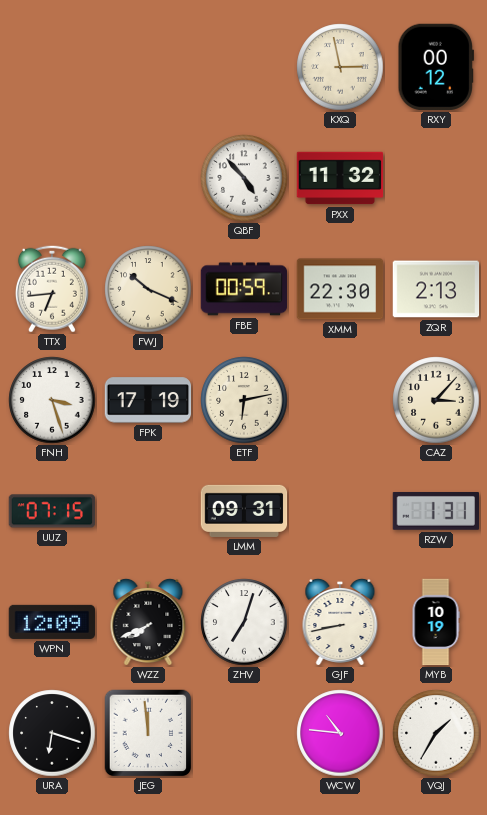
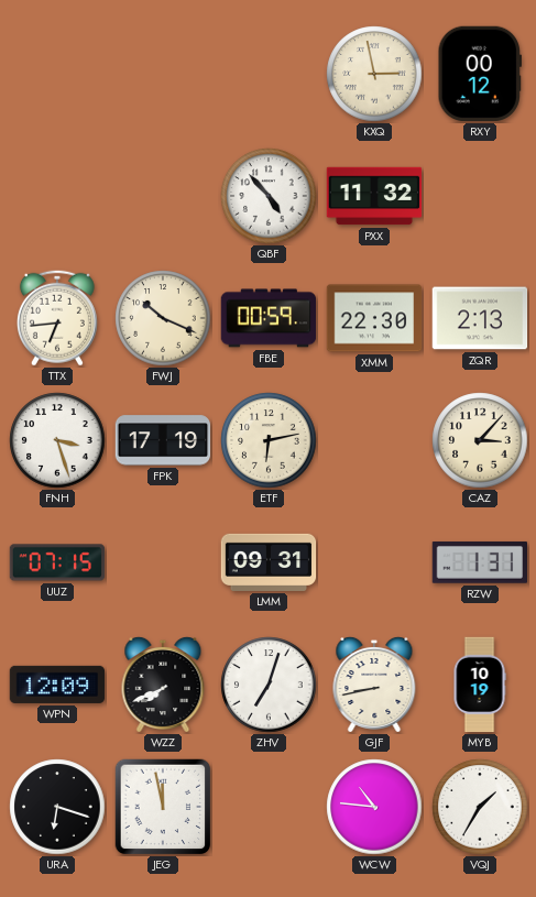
JEG: 11:59 -> 11:58
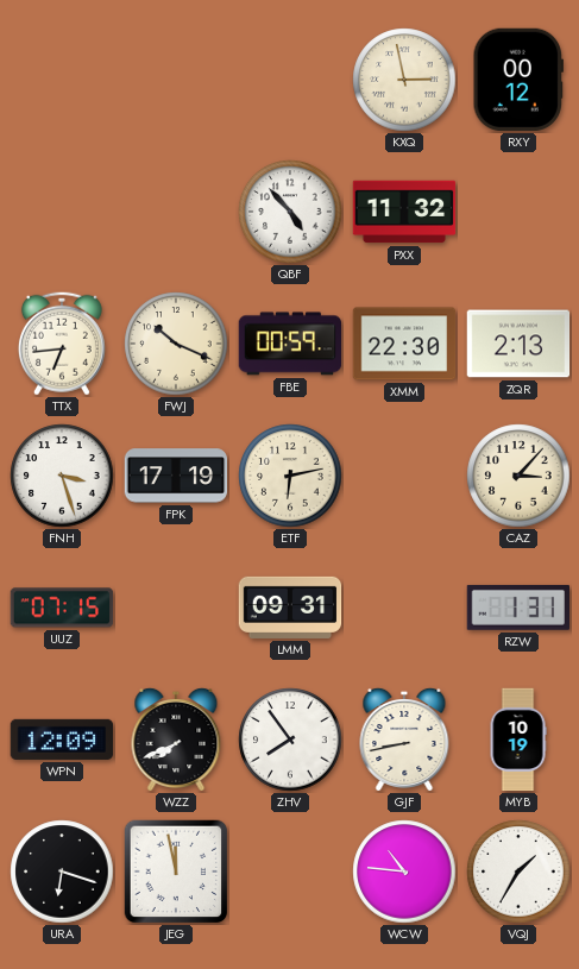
ZHV: 7:03 -> 7:54
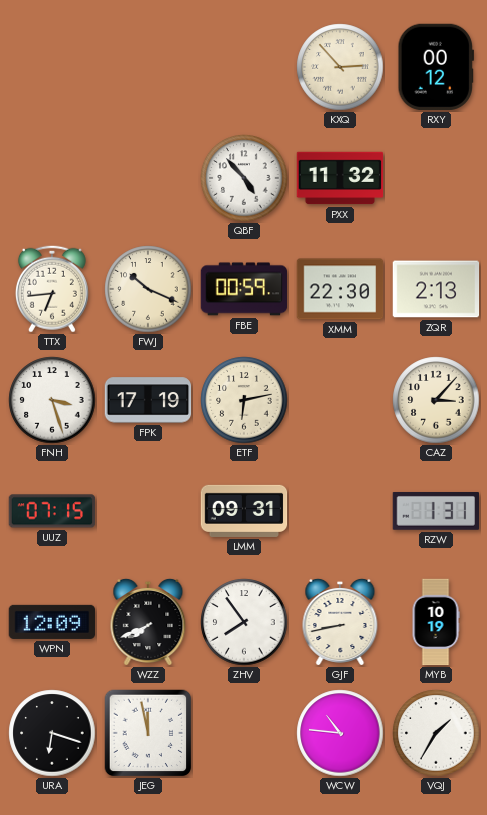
KXQ: 2:58 -> 2:53
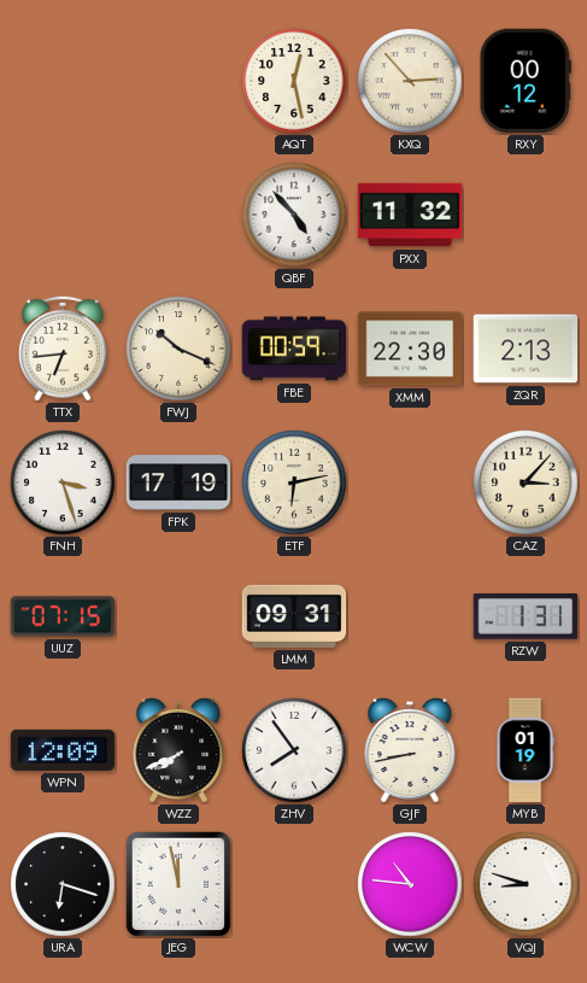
AQT: none -> 12:28
MYB: 10:19 -> 01:19
VQJ: 1:35 -> 8:48
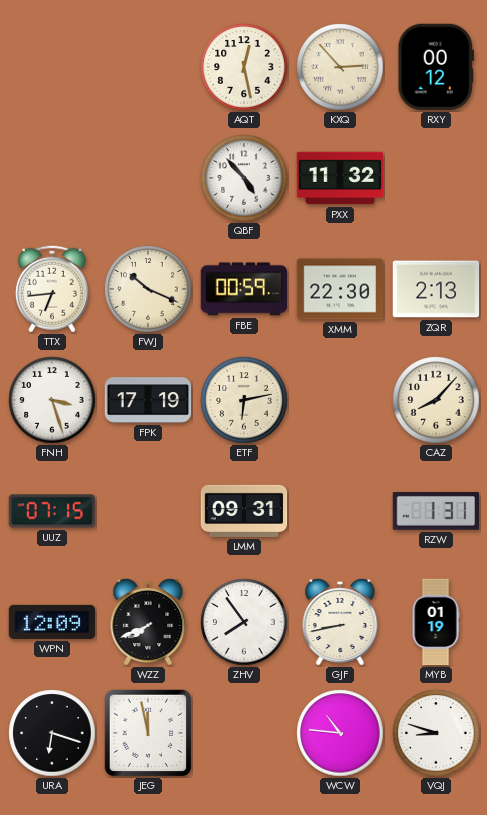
CAZ: 3:07 -> 8:07
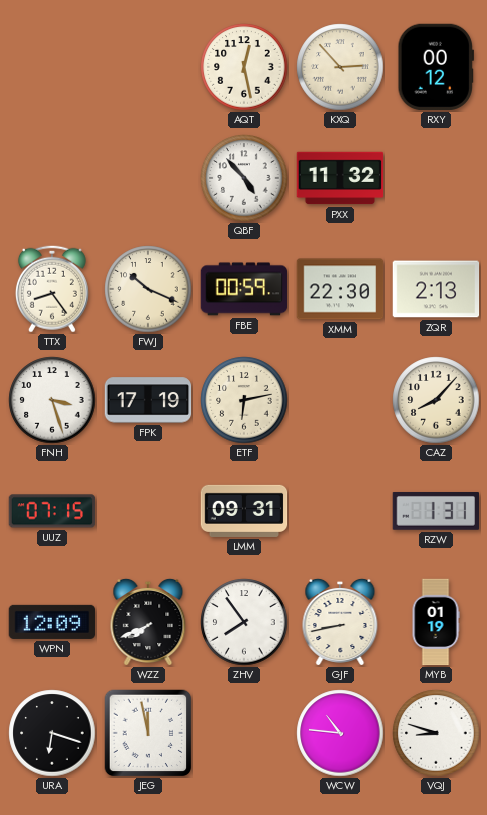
TTX: 6:44 -> 8:24
